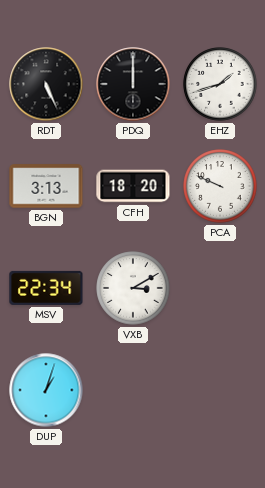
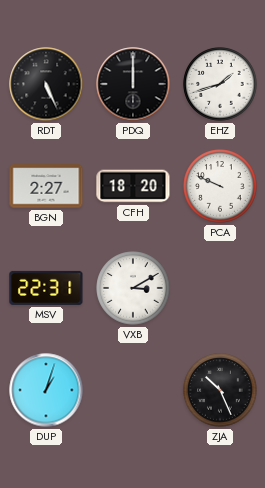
BGN: 3:13 -> 2:27
MSV: 22:34 -> 22:31
ZJA: none -> 10:26
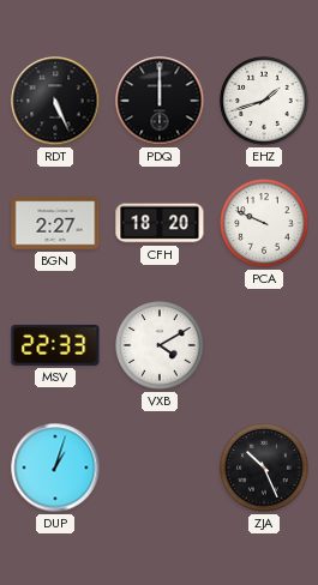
MSV: 22:31 -> 22:33
VXB: 3:10 -> 4:10
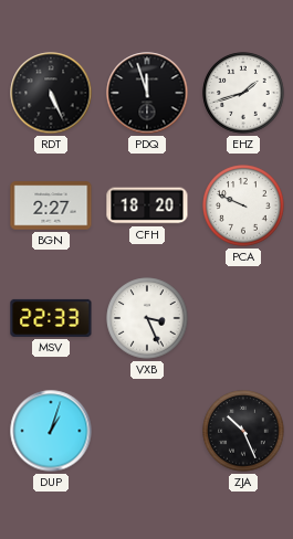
PDQ: 12:00 -> 11:57
VXB: 4:10 -> 3:26
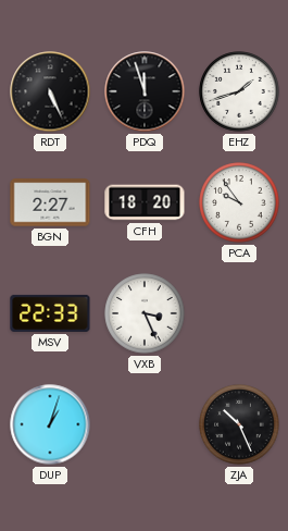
PCA: 9:49 -> 9:54
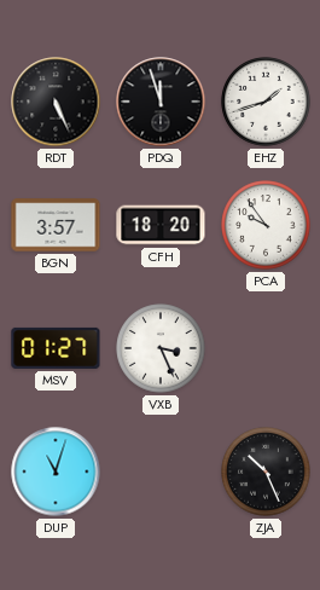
BGN: 2:27 -> 3:57
MSV: 22:33 -> 01:27
DUP: 1:03 -> 11:03
